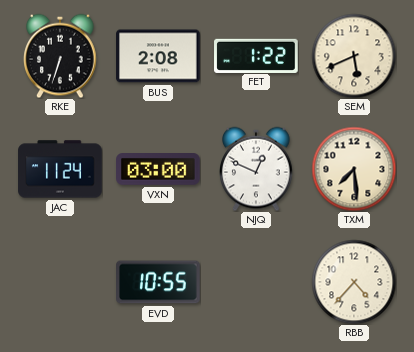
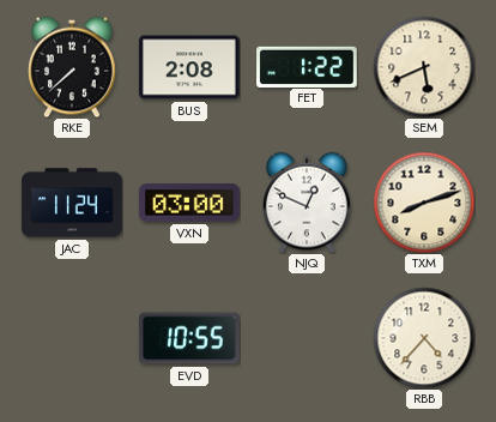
RKE: 6:33 -> 7:38
TXM: 7:29 -> 8:12
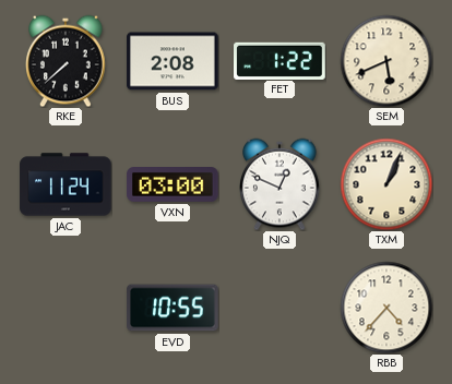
TXM: 8:12 -> 1:04
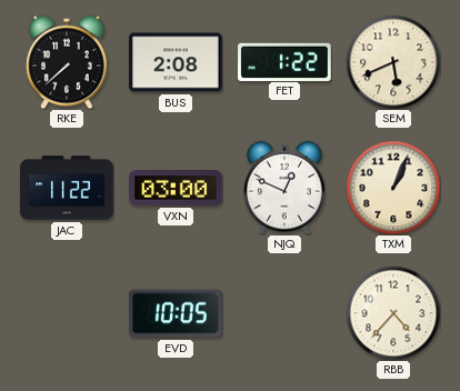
JAC: 11:24 -> 11:22
EVD: 10:55 -> 10:05
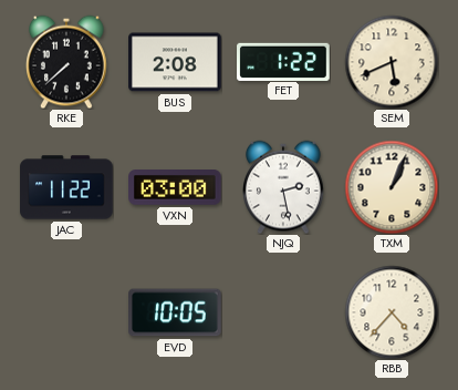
NJQ: 12:49 -> 2:28
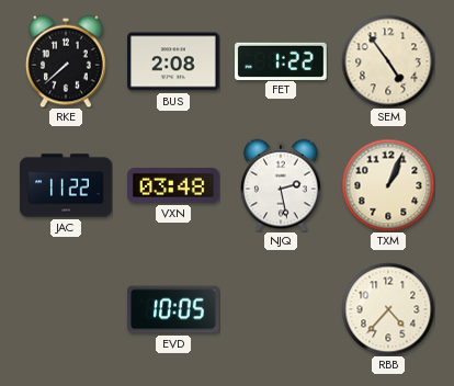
SEM: 5:41 -> 4:54
VXN: 03:00 -> 03:48
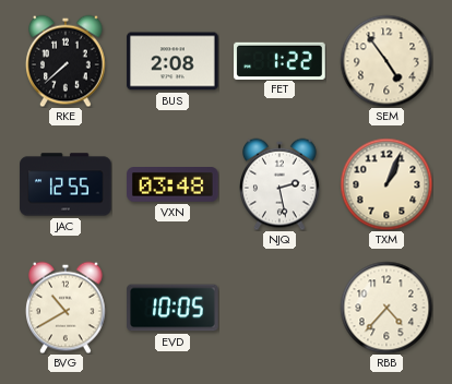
JAC: 11:22 -> 12:55
BVG: none -> 10:40
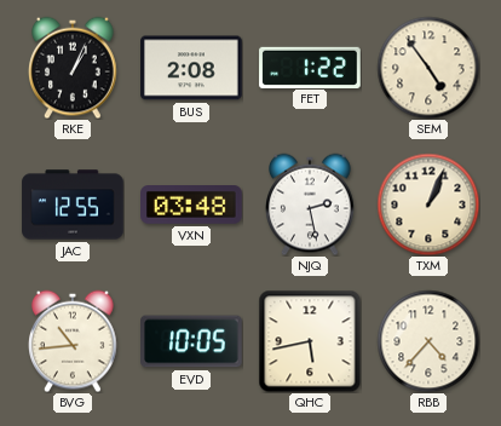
RKE: 7:38 -> 1:04
BVG: 10:40 -> 10:44
QHC: none -> 5:43
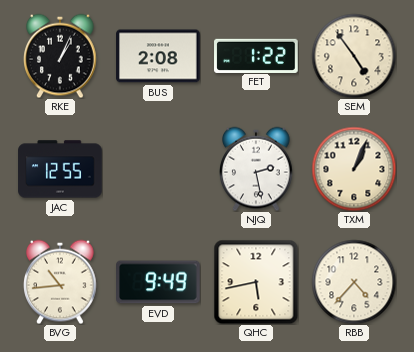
VXN: 03:48 -> none
EVD: 10:05 -> 9:49
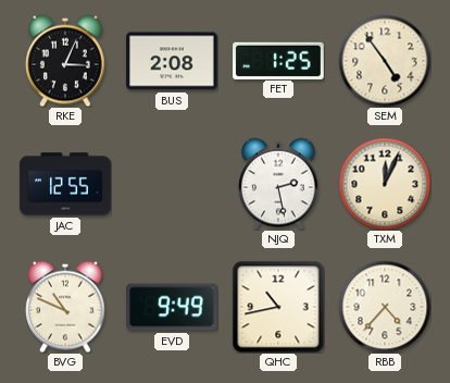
RKE: 1:04 -> 3:04
FET: 1:22 -> 1:25
TXM: 1:04 -> 12:04
BVG: 10:44 -> 10:49
QHC: 5:43 -> 10:43
